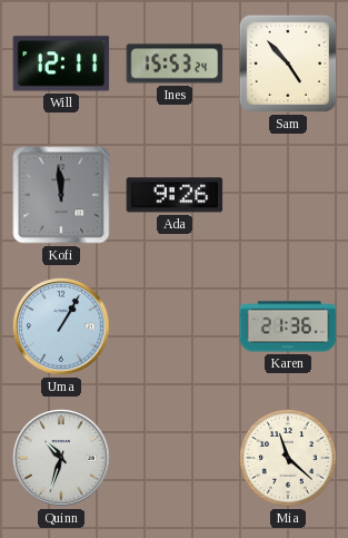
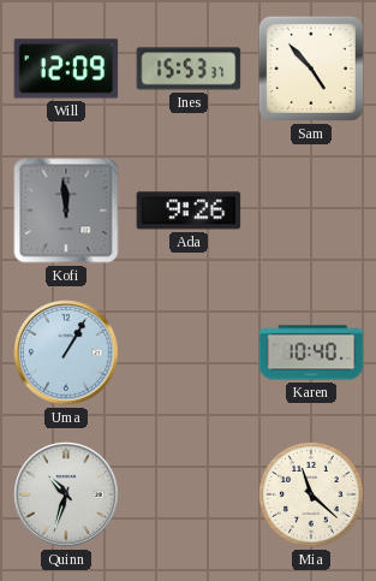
Will: 12:11 -> 12:09
Ines: 15:53:24 -> 15:53:37
Karen: 21:36 -> 10:40
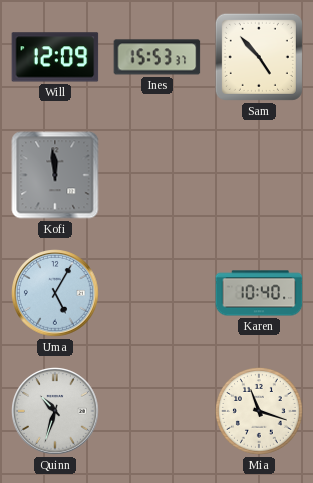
Ada: 9:26 -> none
Uma: 1:05 -> 5:05
Mia: 11:22 -> 11:18
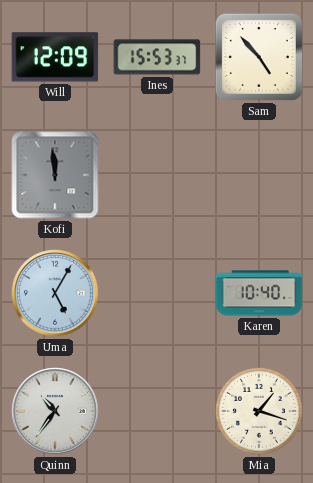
Quinn: 10:33 -> 10:36
Mia: 11:18 -> 1:18
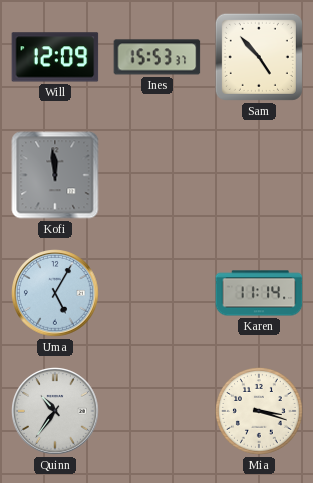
Karen: 10:40 -> 11:14
Mia: 1:18 -> 3:18
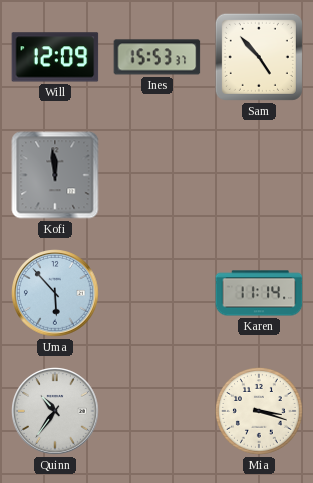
Uma: 5:05 -> 5:53
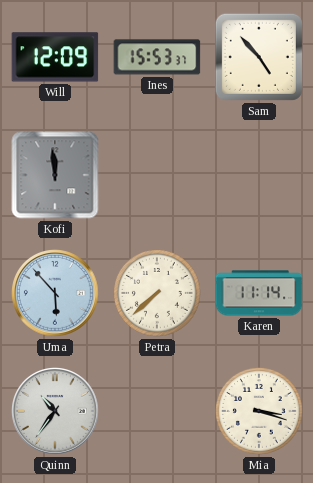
Petra: none -> 7:38
